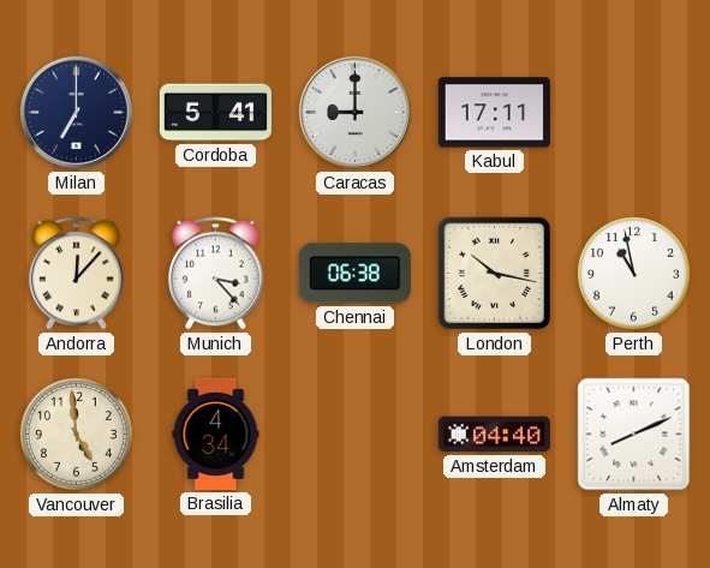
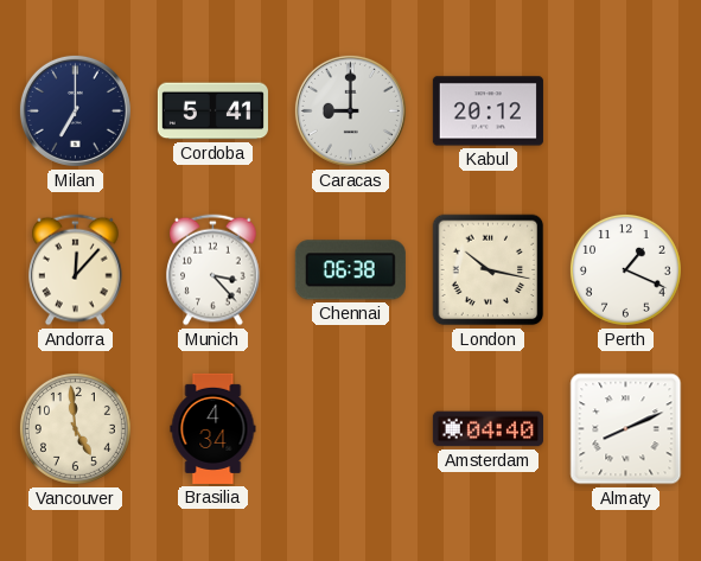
Kabul: 17:11 -> 20:12
Perth: 10:58 -> 1:19
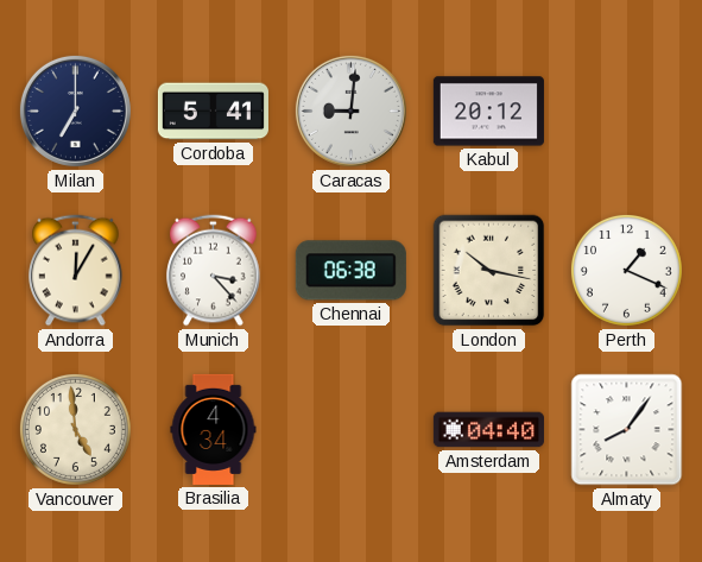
Caracas: 9:00 -> 9:01
Andorra: 12:07 -> 12:05
Almaty: 8:11 -> 8:06
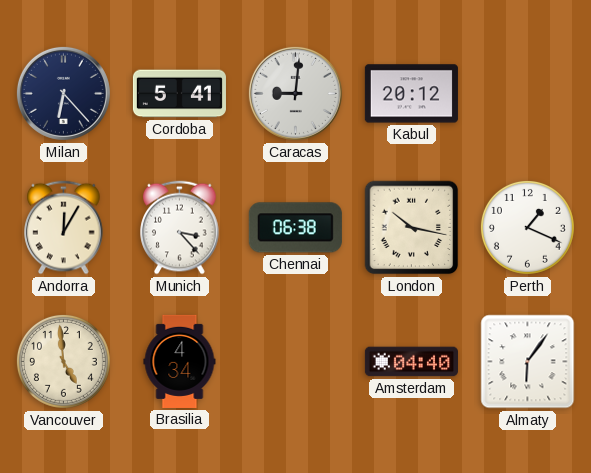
Milan: 7:00 -> 6:23
Almaty: 8:06 -> 6:06
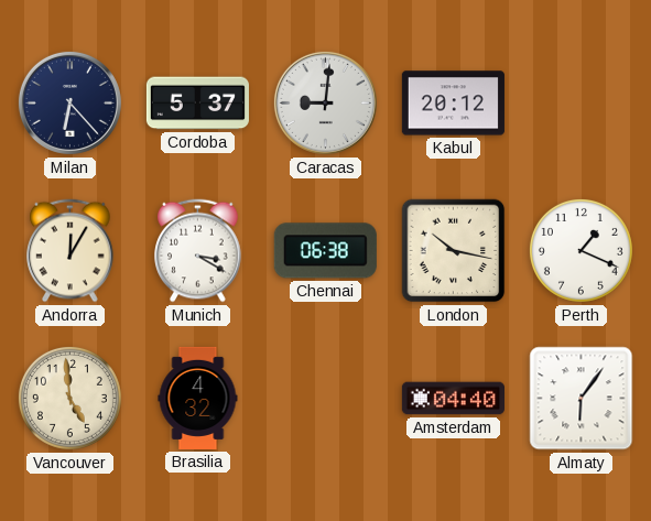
Cordoba: 5:41 -> 5:37
Munich: 3:23 -> 3:20
Brasilia: 4:34 -> 4:32
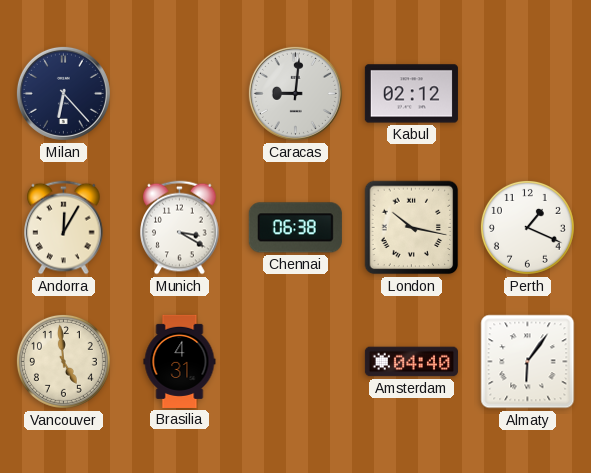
Cordoba: 5:37 -> none
Kabul: 20:12 -> 02:12
Brasilia: 4:32 -> 4:31
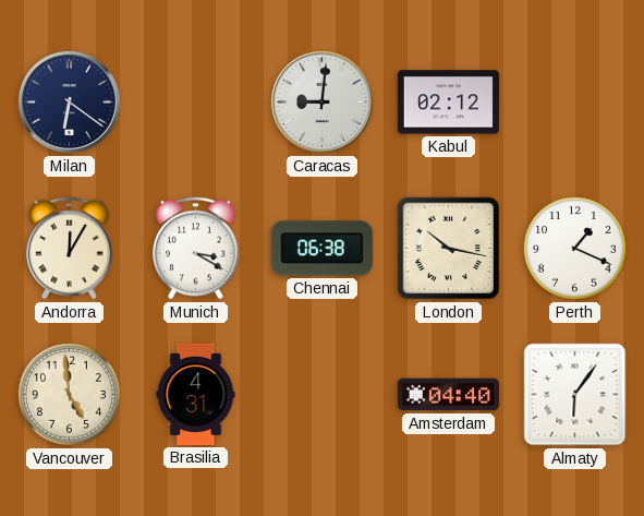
Milan: 6:23 -> 6:21
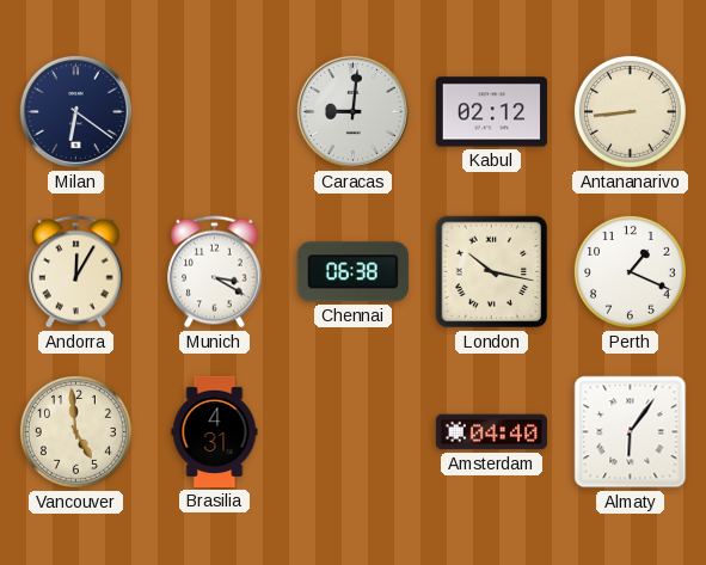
Antananarivo: none -> 8:44
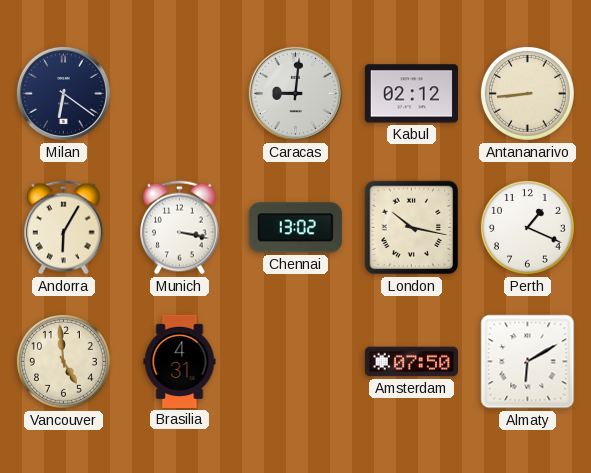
Andorra: 12:05 -> 6:05
Munich: 3:20 -> 3:17
Chennai: 06:38 -> 13:02
Amsterdam: 04:40 -> 07:50
Almaty: 6:06 -> 6:10
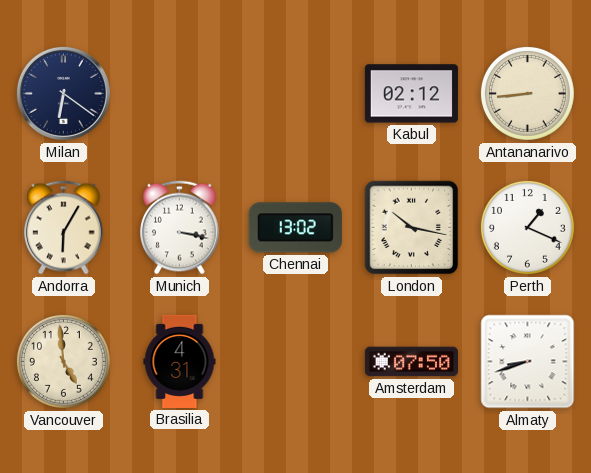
Caracas: 9:01 -> none
Almaty: 6:10 -> 8:42
